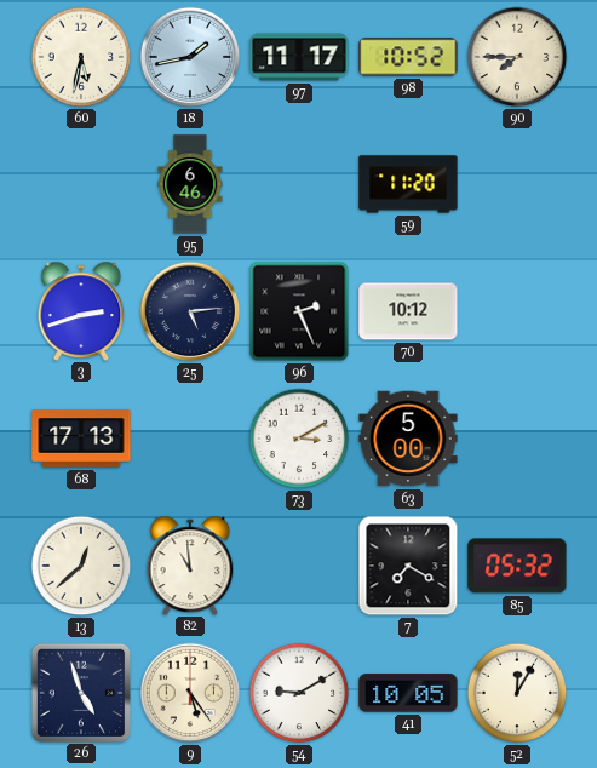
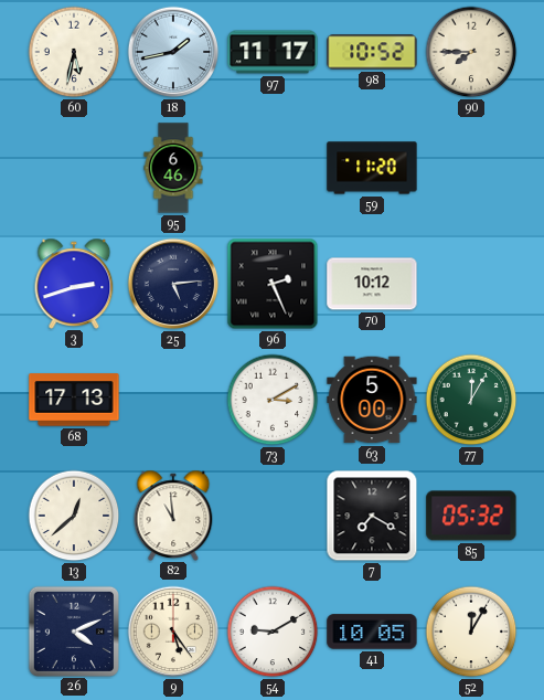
77: none -> 12:05
26: 4:57 -> 4:11
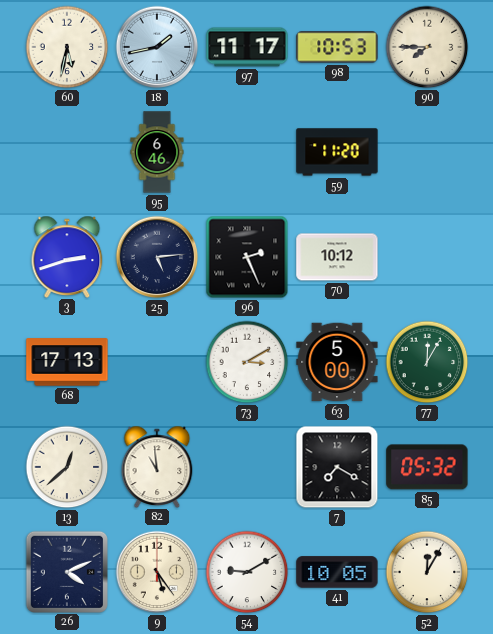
98: 10:52 -> 10:53
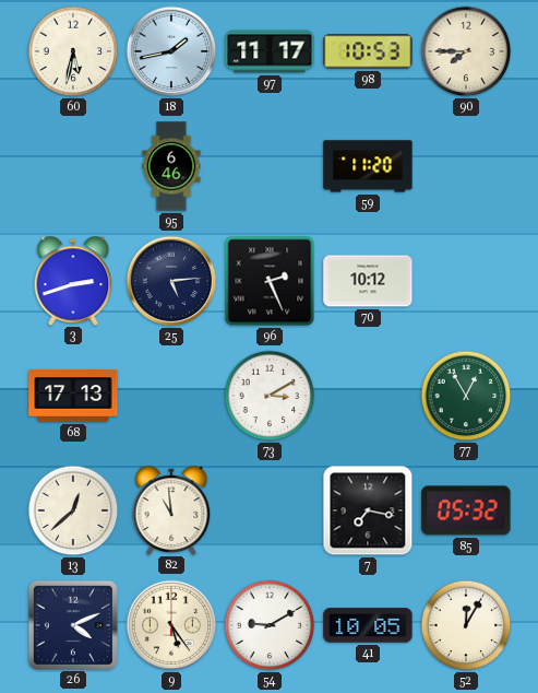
63: 5:00 -> none
77: 12:05 -> 12:55
7: 7:20 -> 7:17
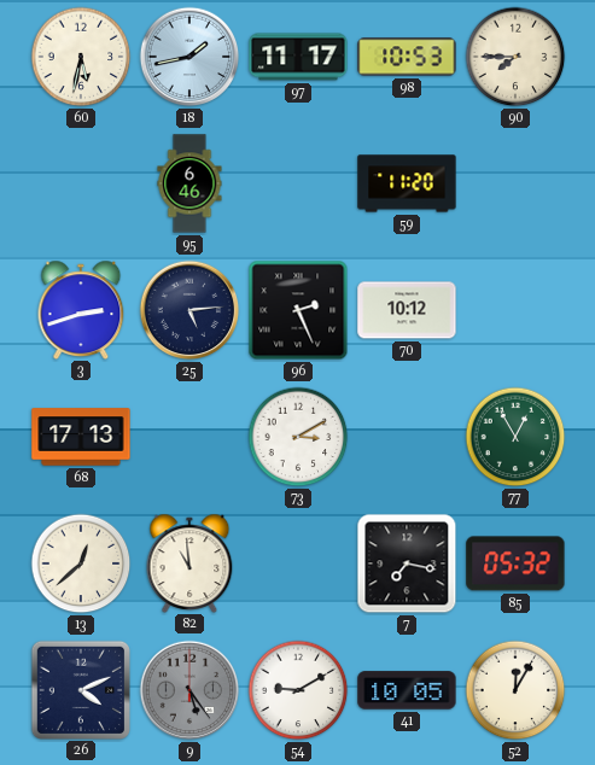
9 dial: cream -> grey
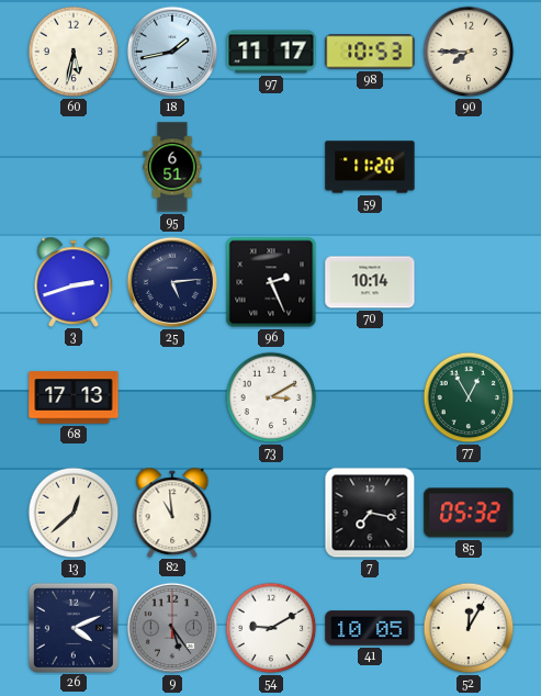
95: 6:46 -> 6:51
70: 10:12 -> 10:14
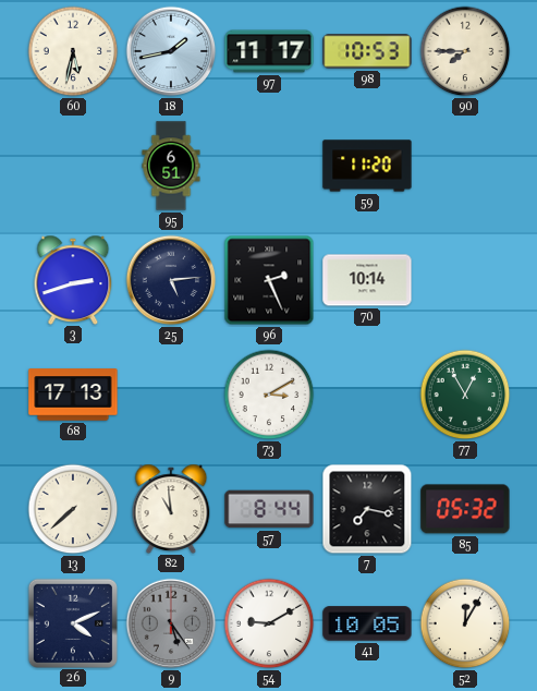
13: 12:38 -> 7:38
57: none -> 8:44
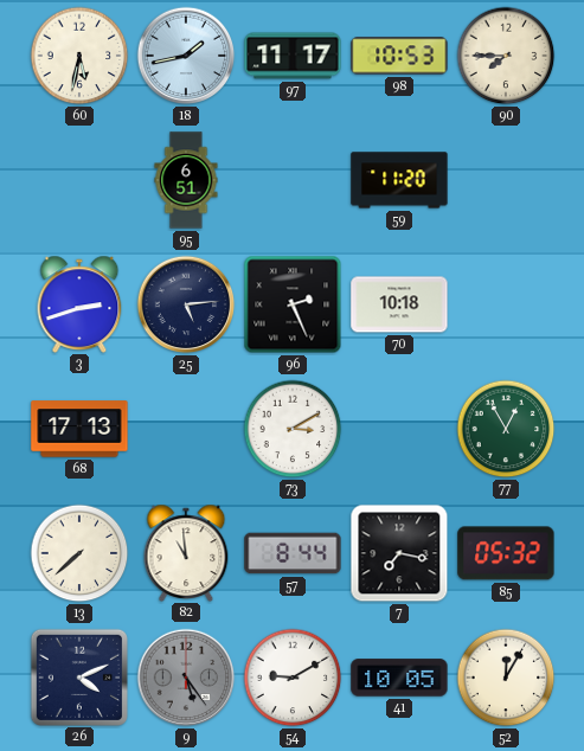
70: 10:14 -> 10:18
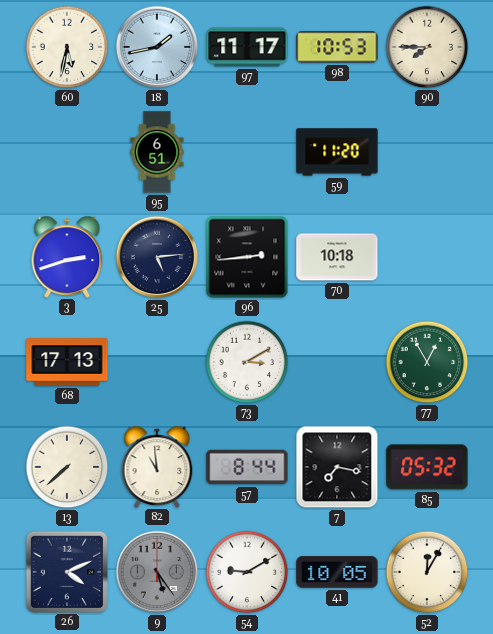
96: 2:26 -> 2:44
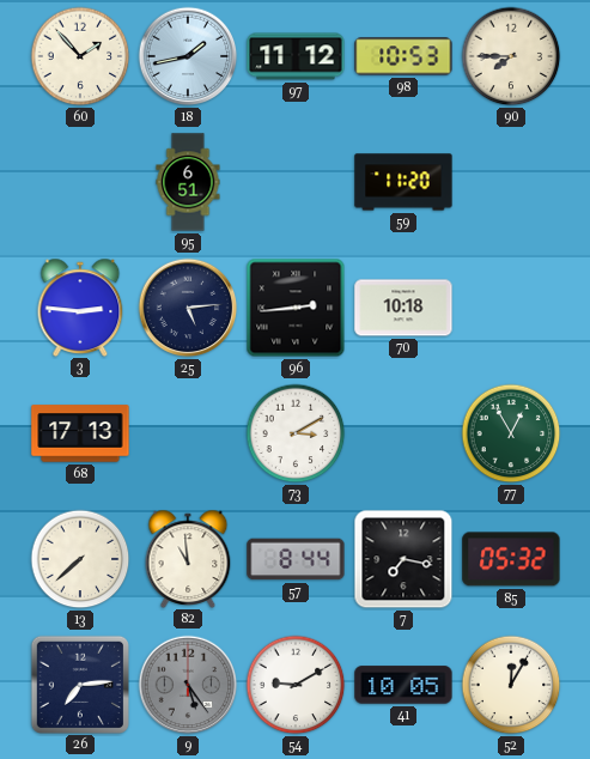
60: 5:32 -> 1:53
97: 11:17 -> 11:12
3: 2:42 -> 2:46
26: 4:11 -> 7:14
